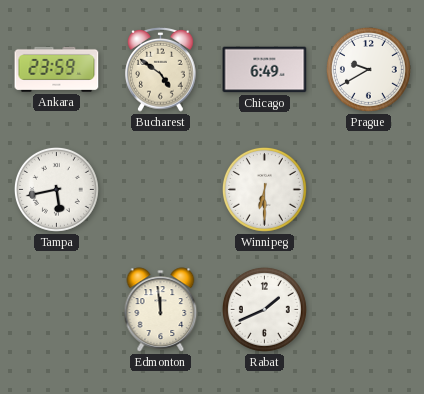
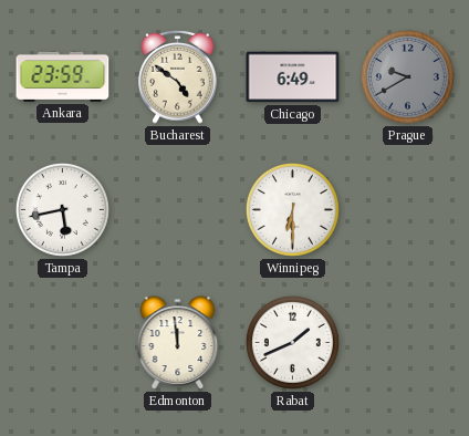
Prague dial: white -> grey
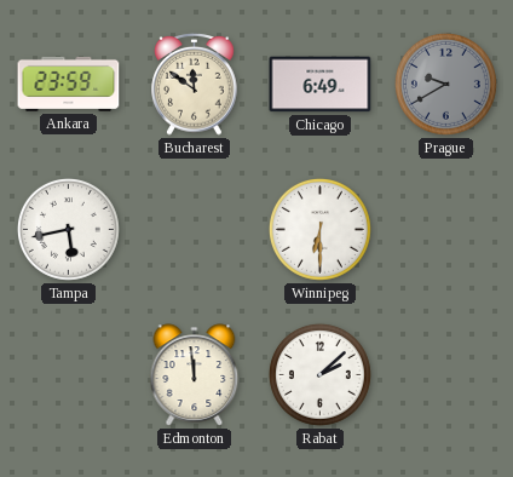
Bucharest: 4:51 -> 11:51
Rabat: 1:41 -> 2:08
